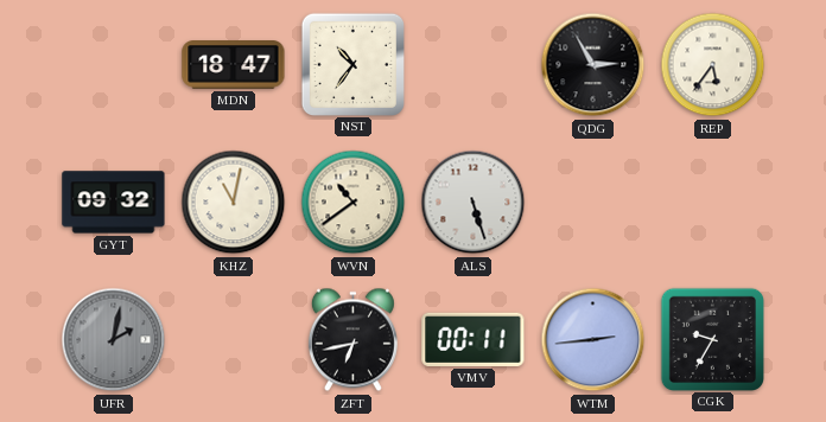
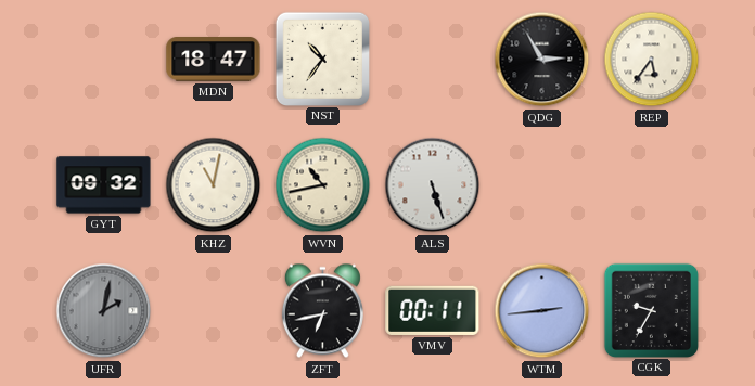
WVN: 10:39 -> 10:43
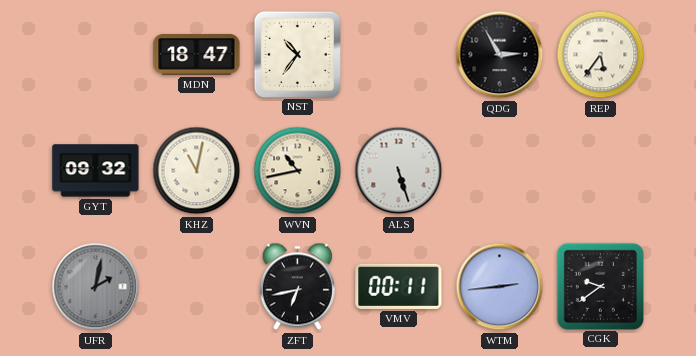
CGK: 9:35 -> 9:39
